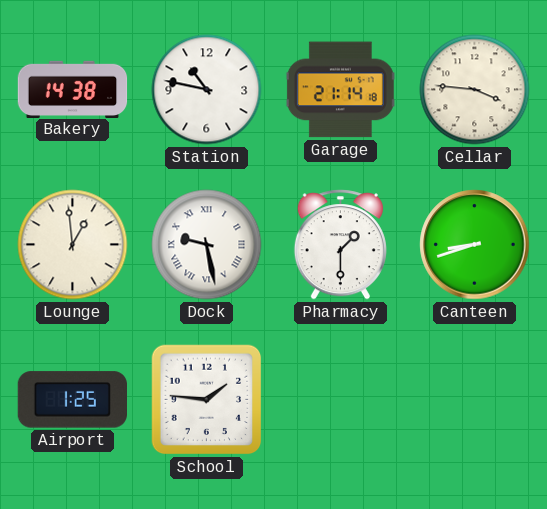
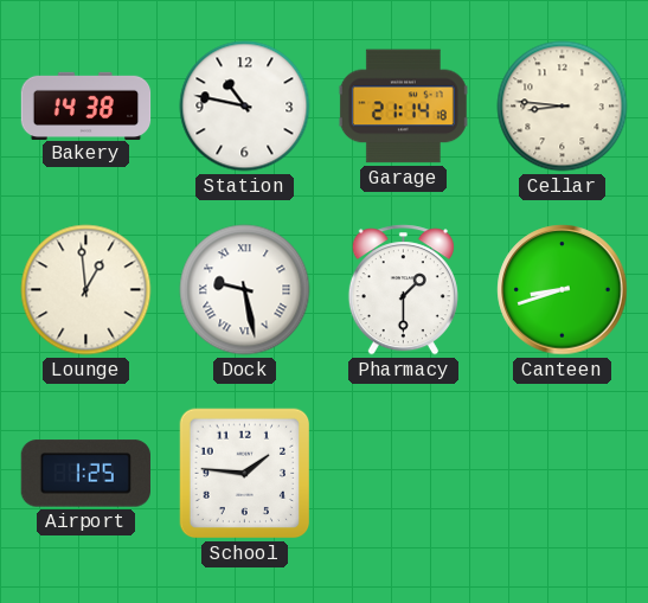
Cellar: 3:46 -> 8:46
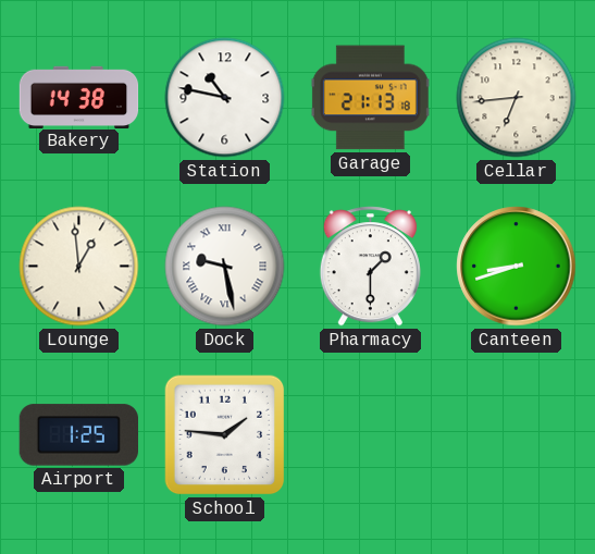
Garage: 21:14 -> 21:13
Cellar: 8:46 -> 6:44
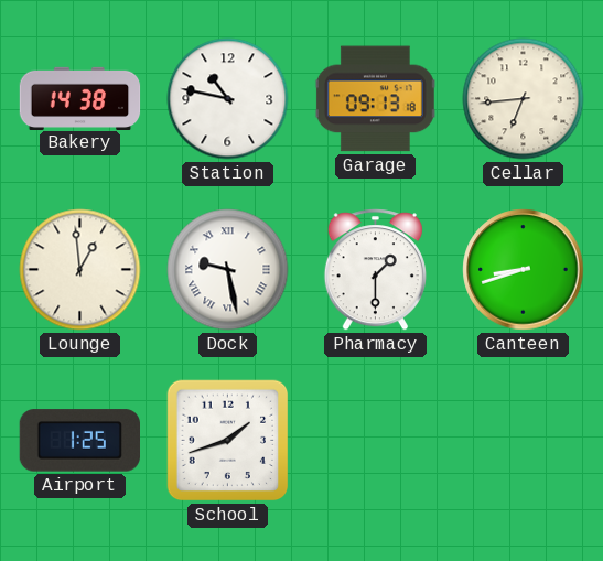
Garage: 21:13 -> 09:13
School: 1:46 -> 1:42
